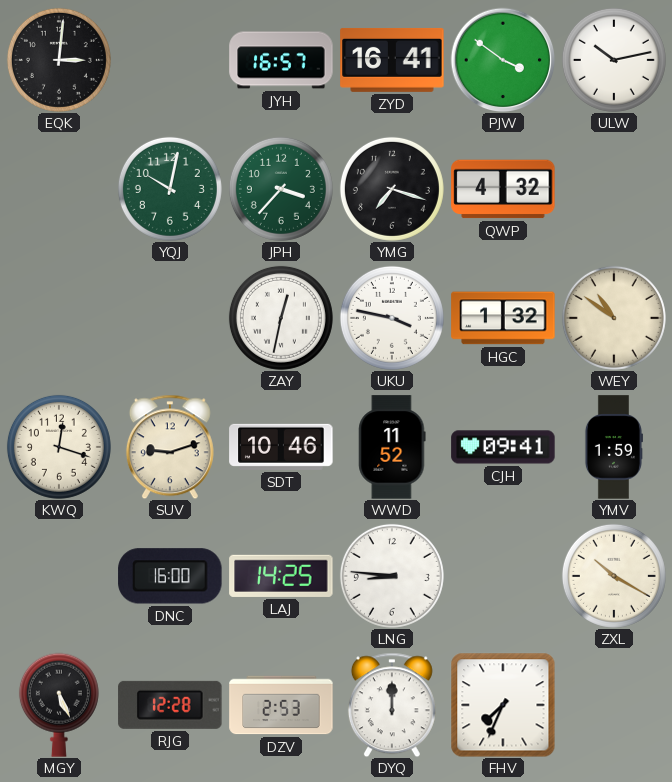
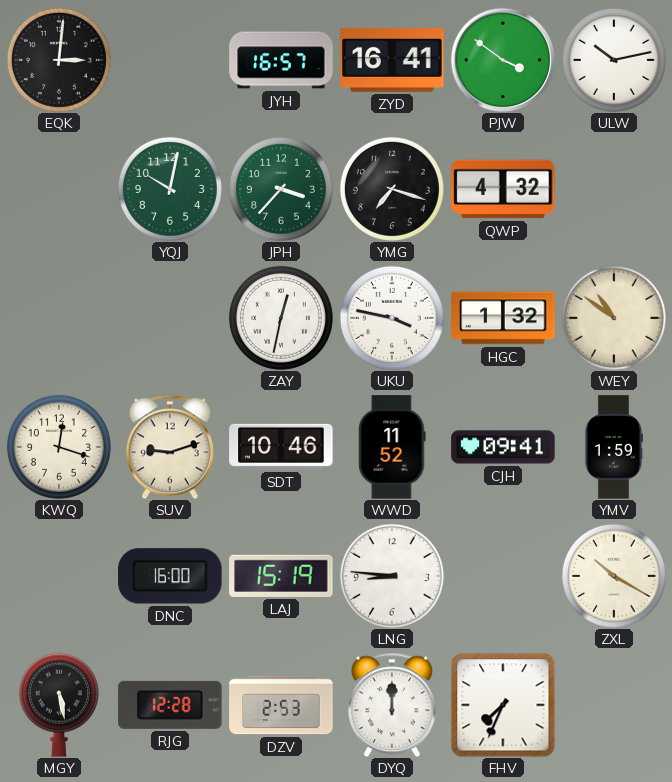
LAJ: 14:25 -> 15:19
MGY: 5:26 -> 5:28
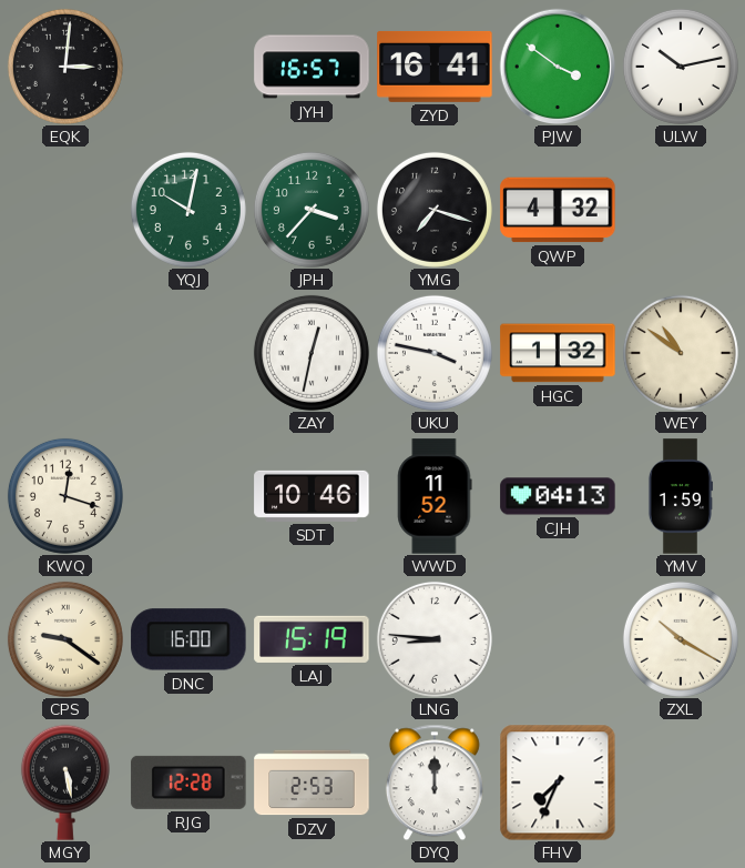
SUV: 9:12 -> none
CJH: 09:41 -> 04:13
CPS: none -> 9:21
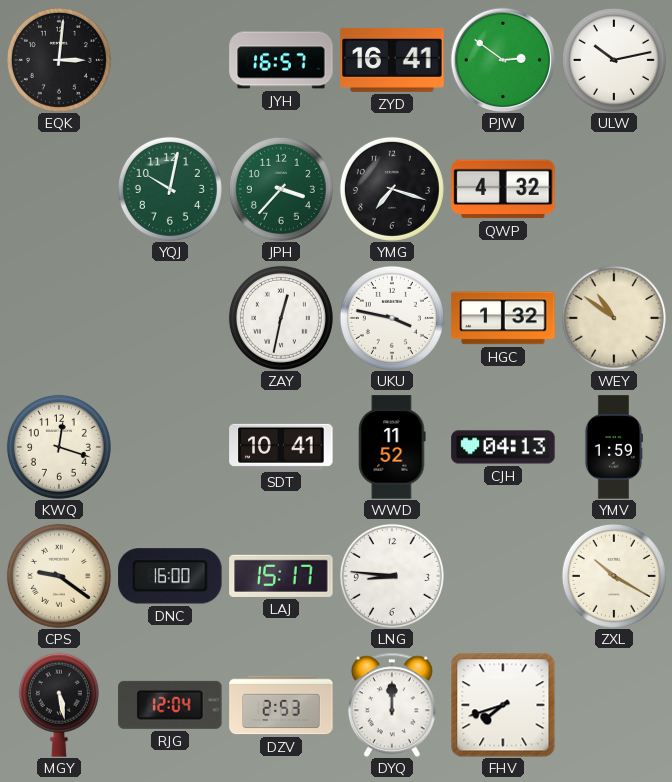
PJW: 3:51 -> 2:51
SDT: 10:46 -> 10:41
LAJ: 15:19 -> 15:17
RJG: 12:28 -> 12:04
FHV: 7:34 -> 7:42
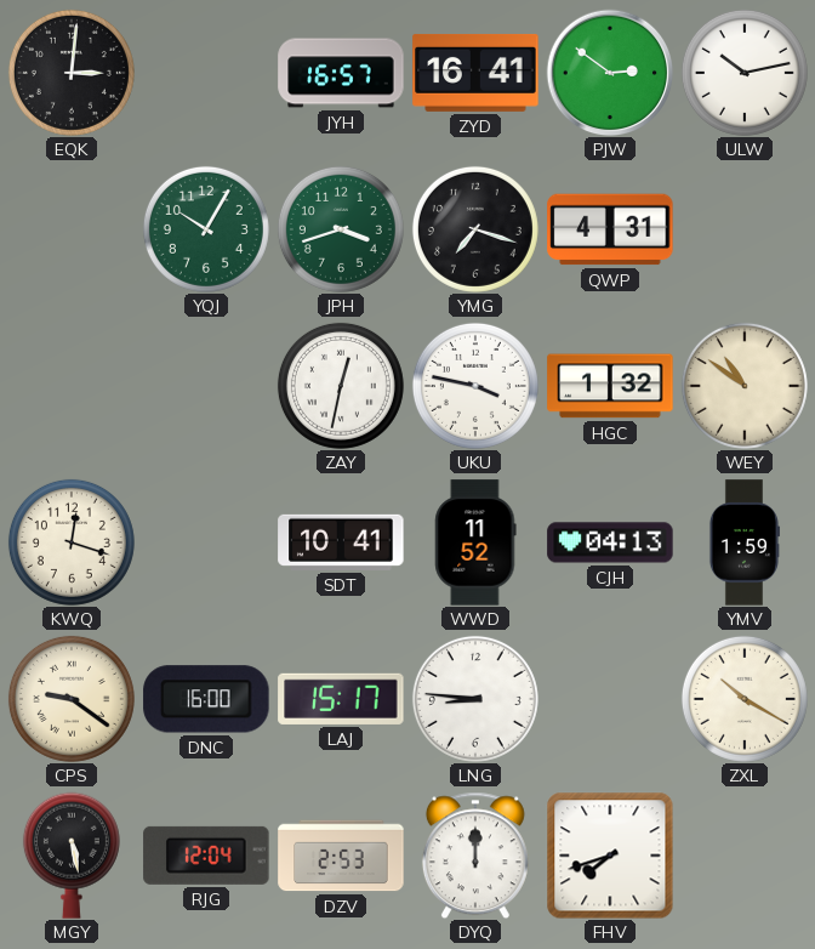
YQJ: 10:02 -> 10:05
JPH: 3:37 -> 3:42
QWP: 4:32 -> 4:31
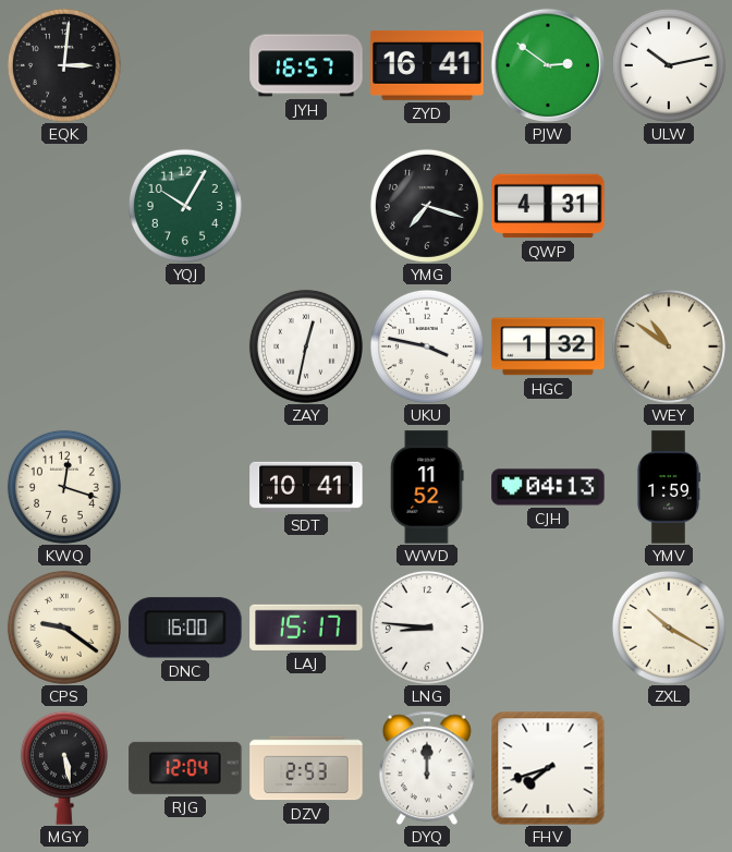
JPH: 3:42 -> none
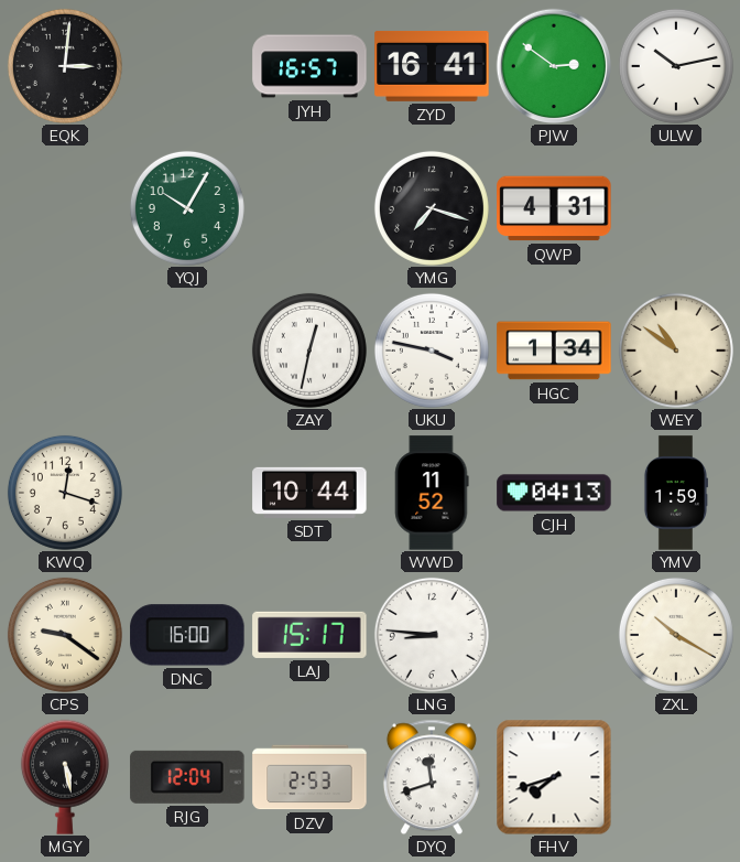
HGC: 1:32 -> 1:34
SDT: 10:41 -> 10:44
DYQ: 12:00 -> 11:42
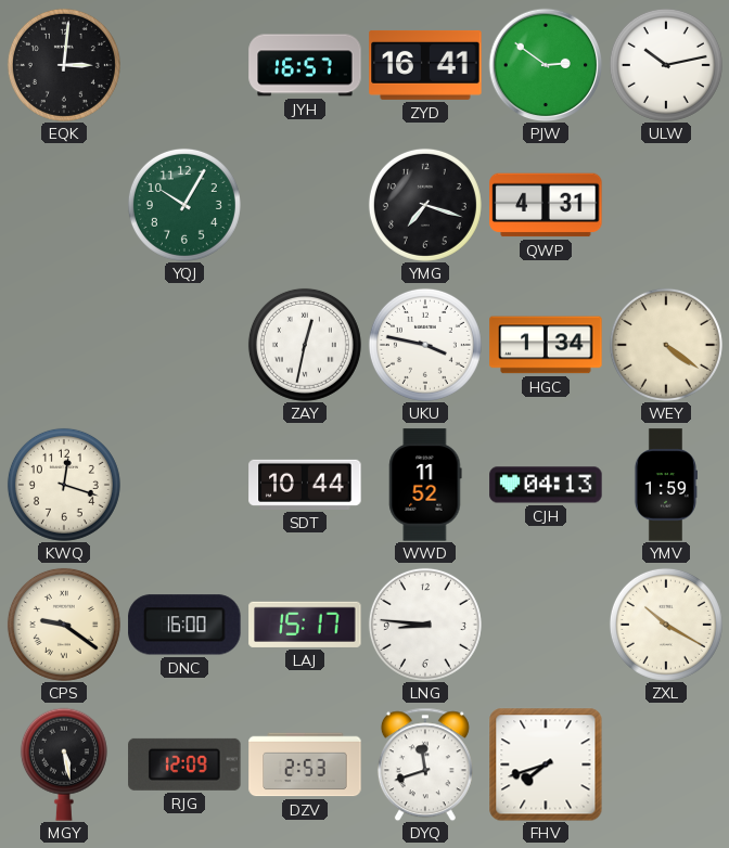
WEY: 10:51 -> 4:21
RJG: 12:04 -> 12:09
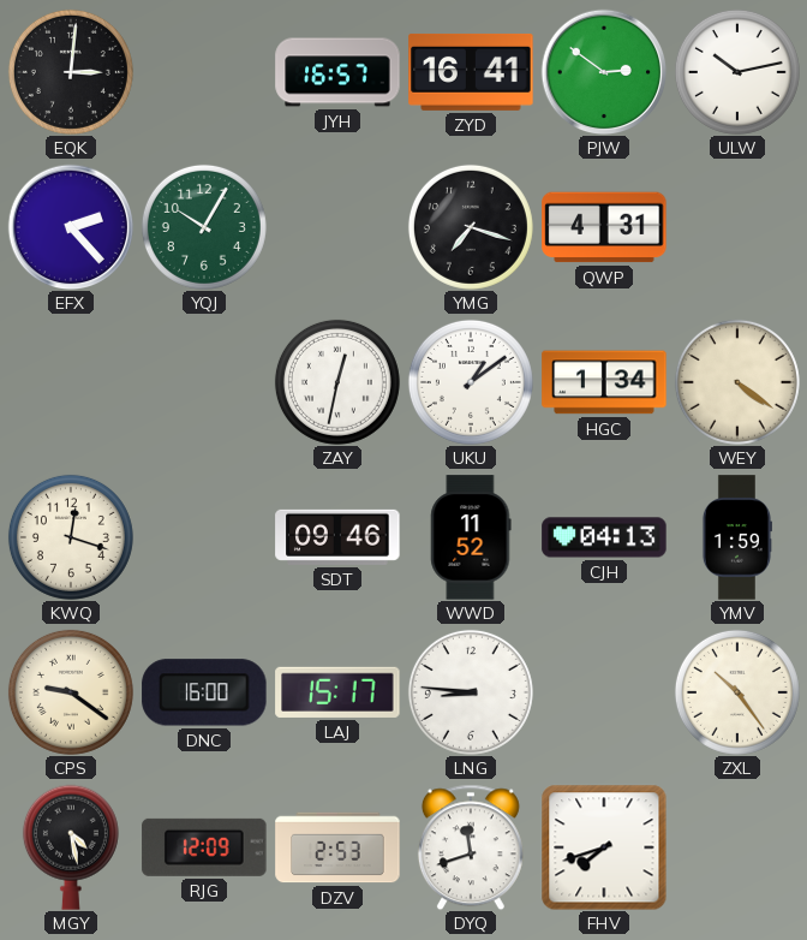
EFX: none -> 2:23
UKU: 3:47 -> 1:09
SDT: 10:44 -> 09:46
ZXL: 10:20 -> 10:24
MGY: 5:28 -> 4:28
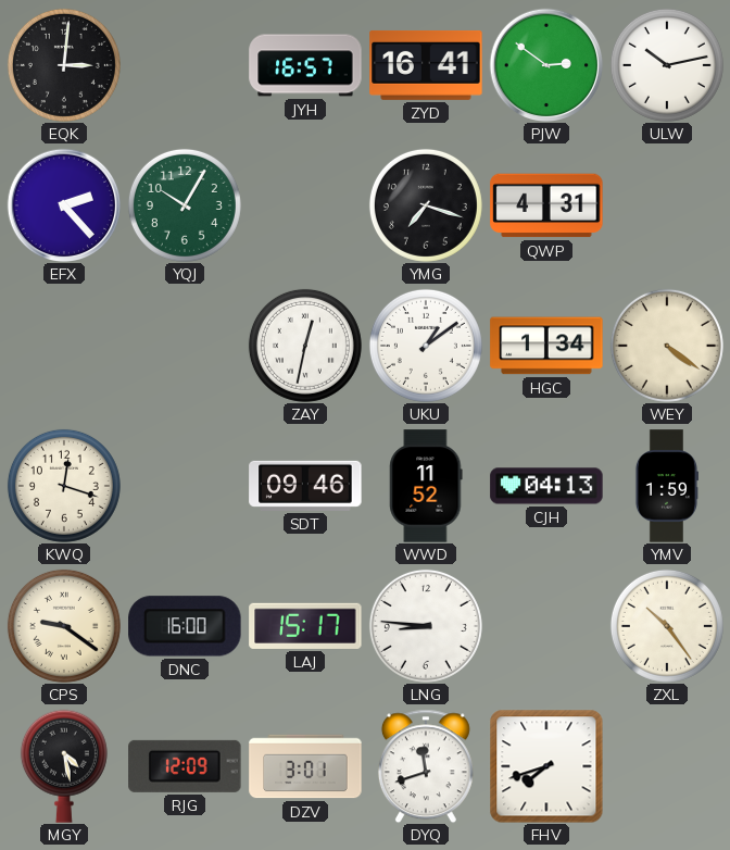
DZV: 2:53 -> 3:01
